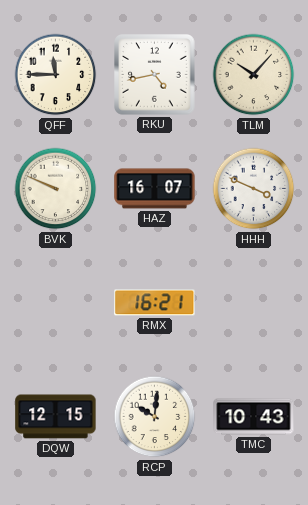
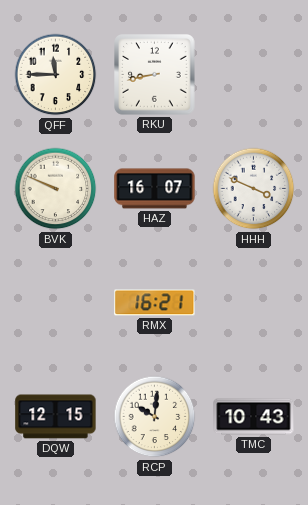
RKU: 4:43 -> 8:43
TLM: 10:07 -> none
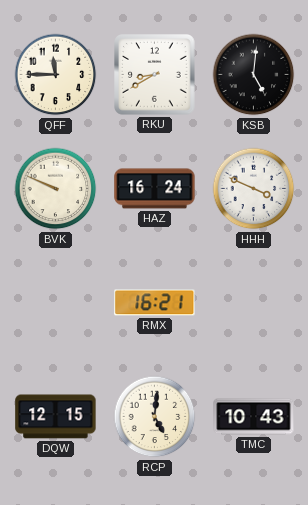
RKU: 8:43 -> 8:40
KSB: none -> 5:01
HAZ: 16:07 -> 16:24
RCP: 10:01 -> 5:01
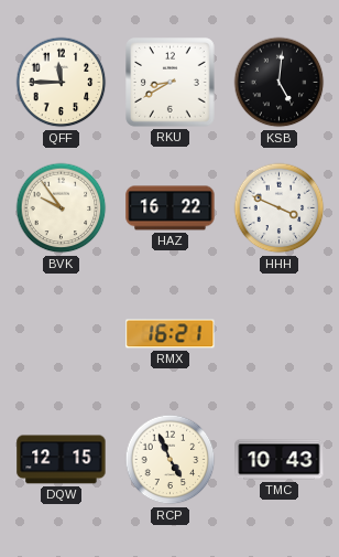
BVK: 9:49 -> 9:54
HAZ: 16:24 -> 16:22
RCP: 5:01 -> 4:56
